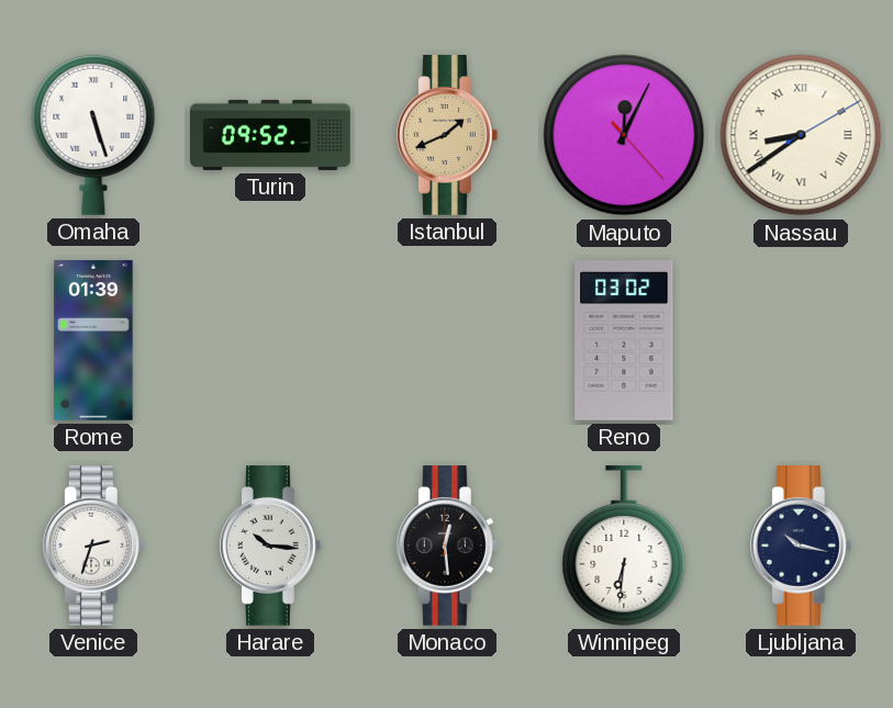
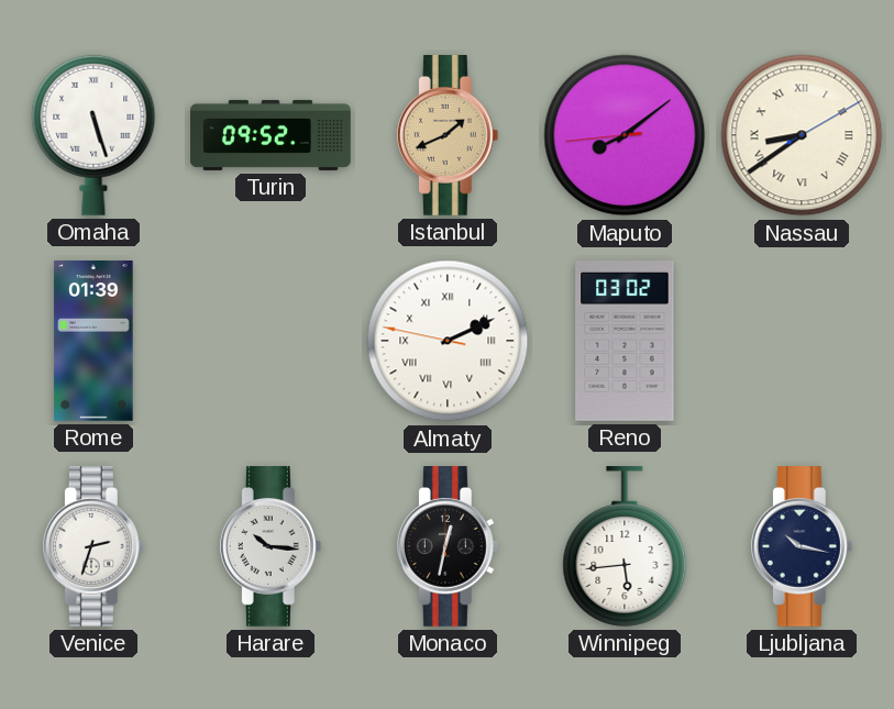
Maputo: 12:04 -> 8:08
Almaty: none -> 2:10
Monaco: 12:29 -> 12:32
Winnipeg: 6:31 -> 5:44
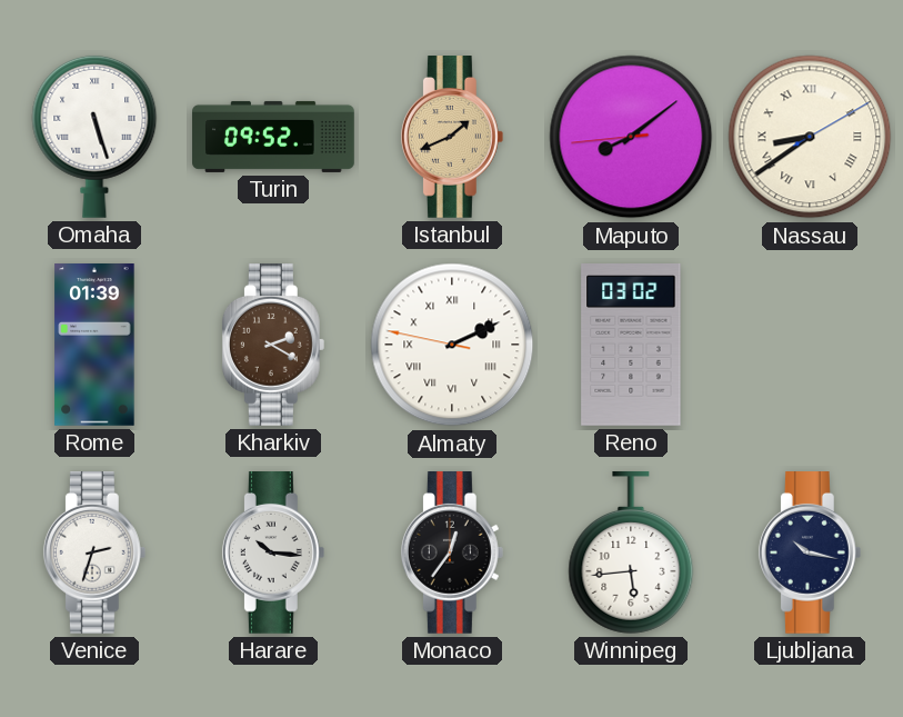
Kharkiv: none -> 2:20
Monaco: 12:32 -> 12:36
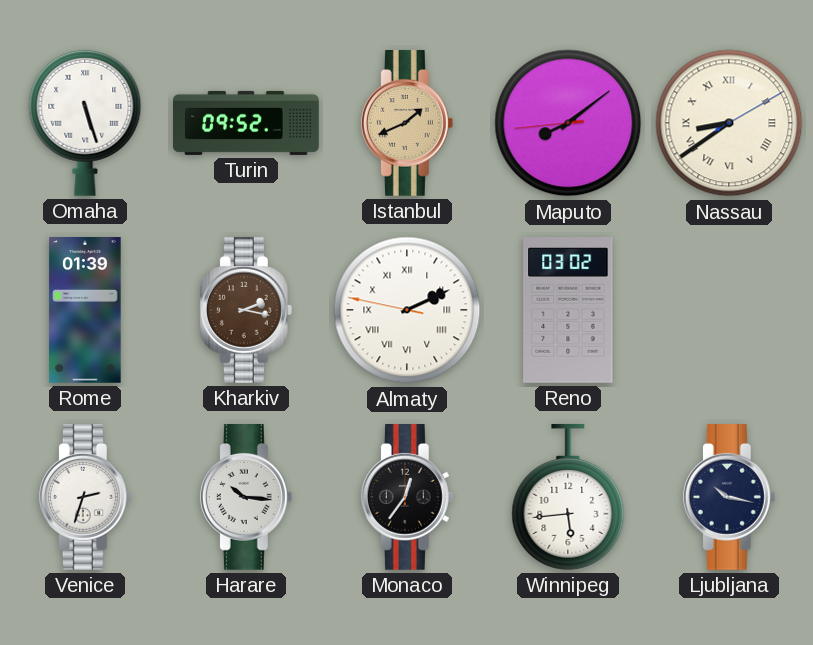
Kharkiv: 2:20 -> 2:17
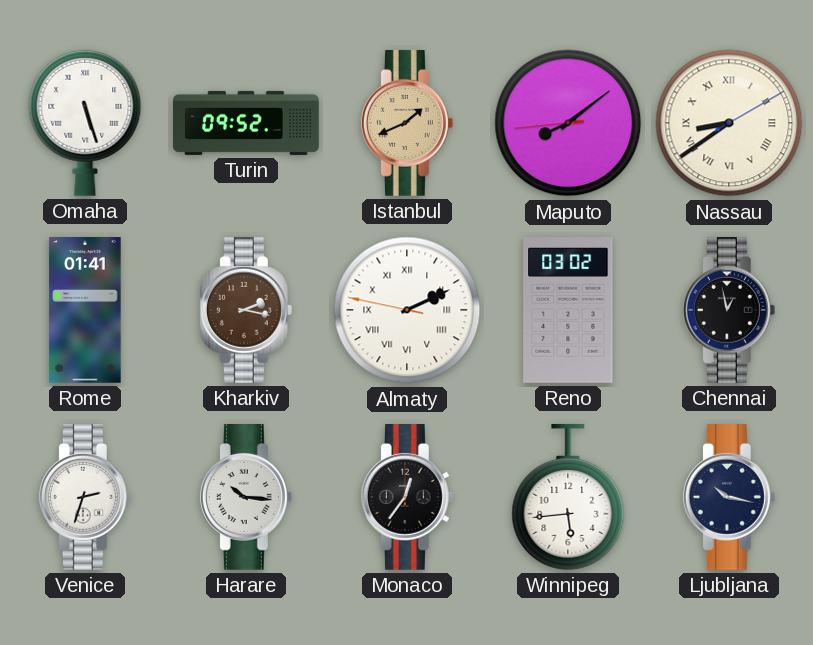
Rome: 01:39 -> 01:41
Chennai: none -> 12:58
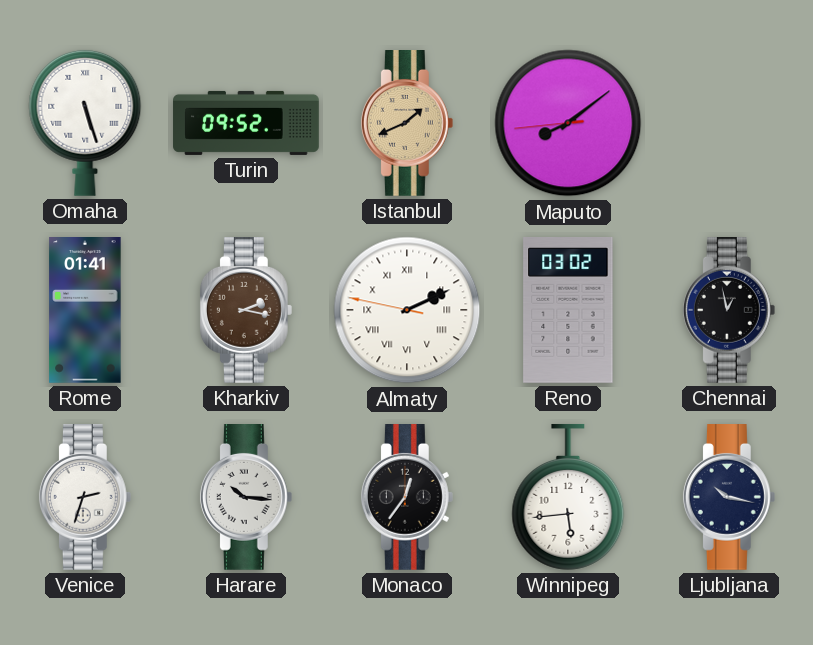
Nassau: 8:39 -> none
